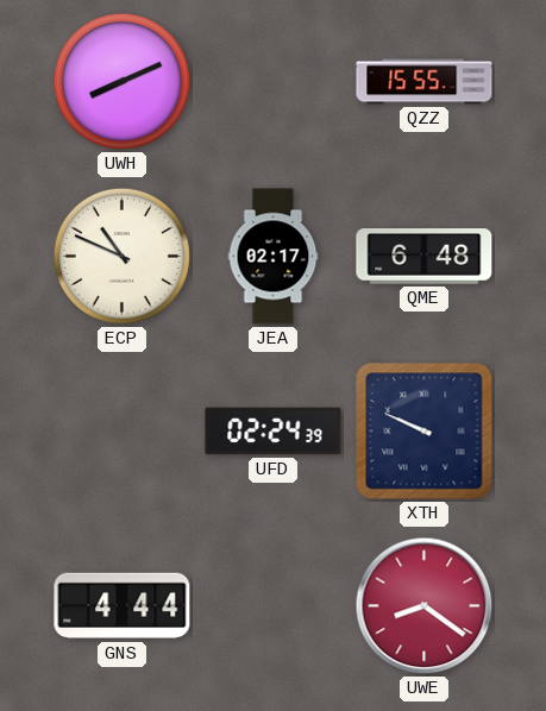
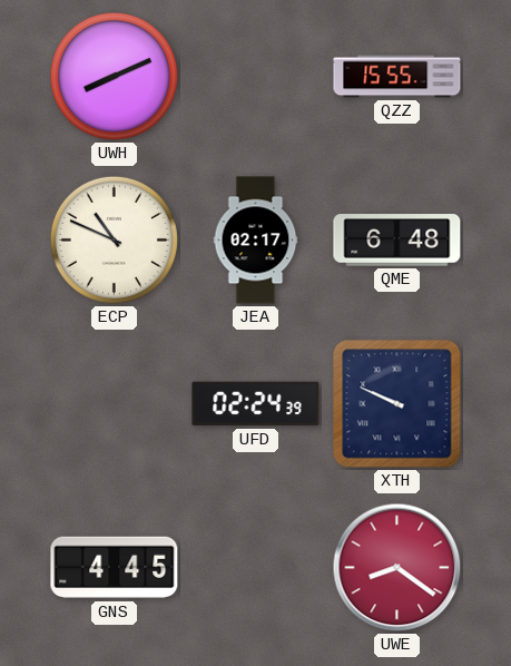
GNS: 4:44 -> 4:45
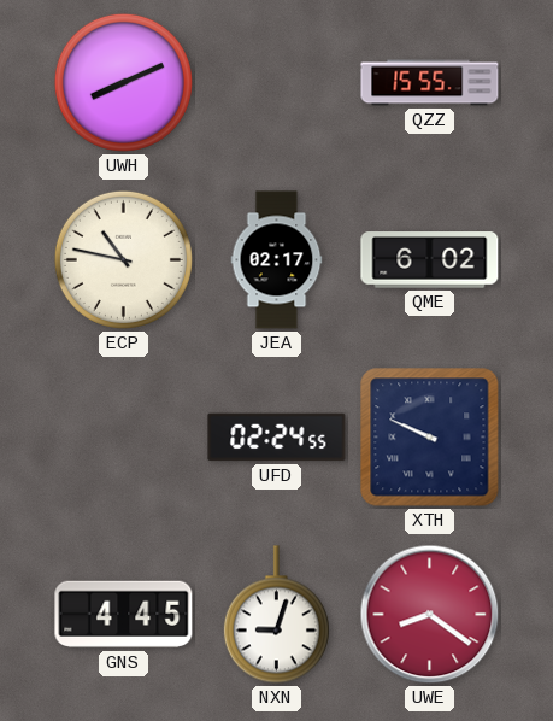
ECP: 10:49 -> 10:47
QME: 6:48 -> 6:02
UFD: 02:24:39 -> 02:24:55
NXN: none -> 9:03
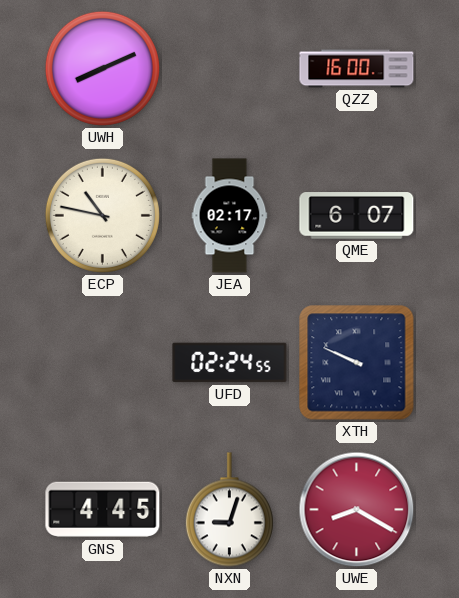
QZZ: 15:55 -> 16:00
QME: 6:02 -> 6:07
UWE: 8:21 -> 8:20
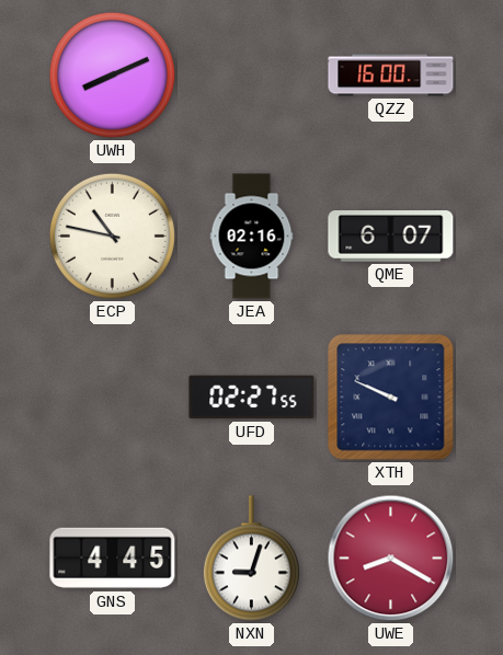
JEA: 02:17 -> 02:16
UFD: 02:24 -> 02:27
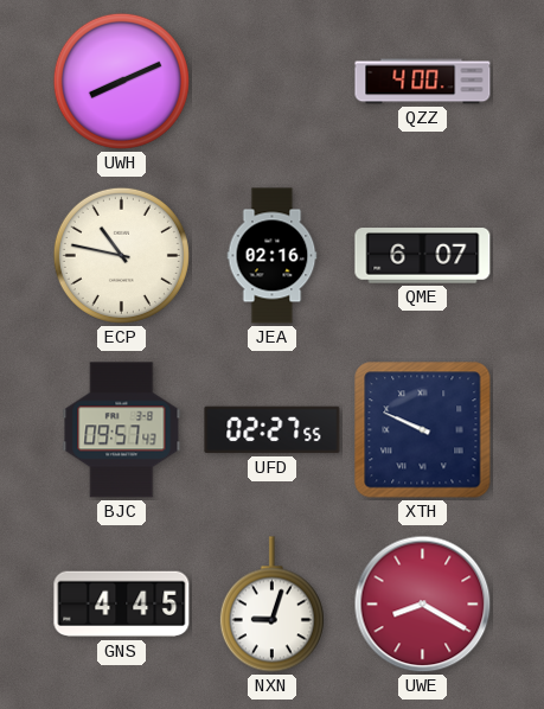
QZZ: 16:00 -> 4:00
BJC: none -> 09:57
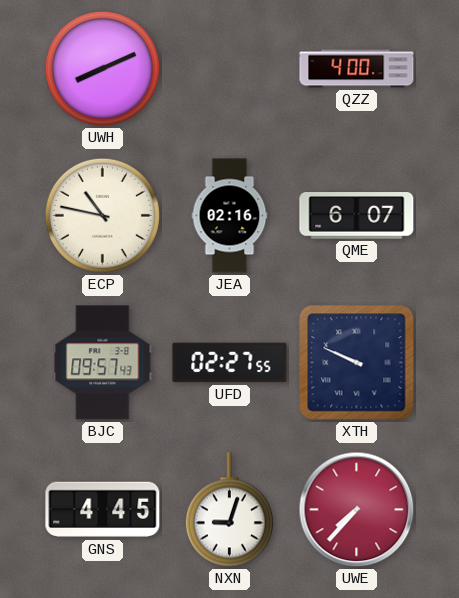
UWE: 8:20 -> 7:37
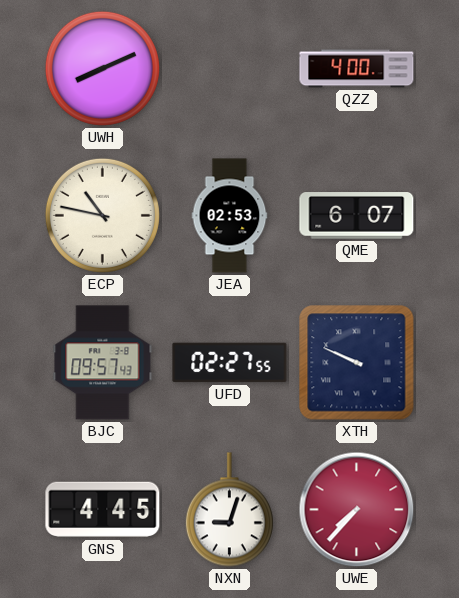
JEA: 02:16 -> 02:53
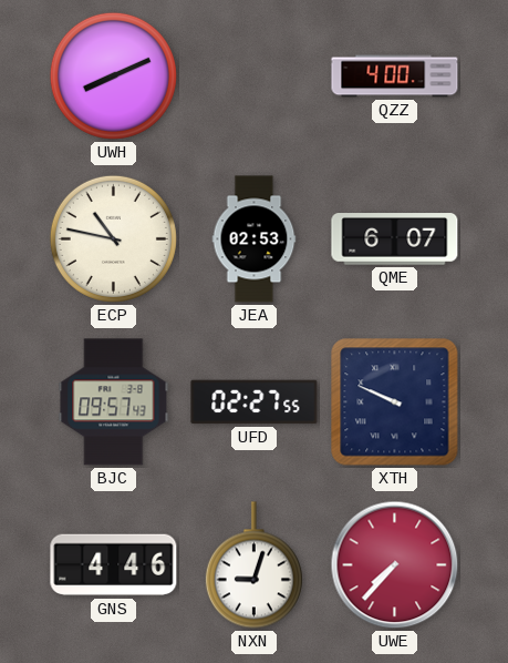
GNS: 4:45 -> 4:46
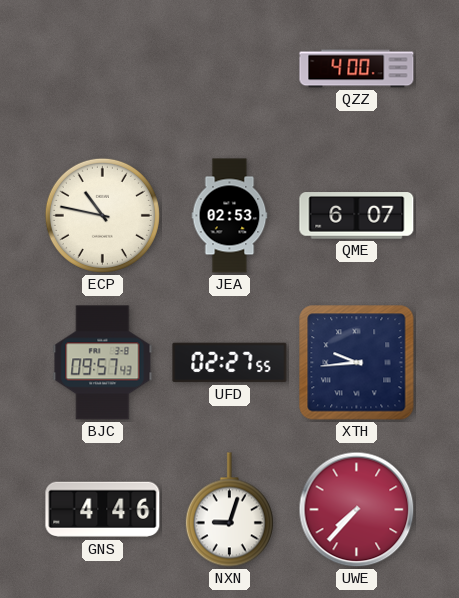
UWH: 8:11 -> none
XTH: 9:49 -> 9:44
